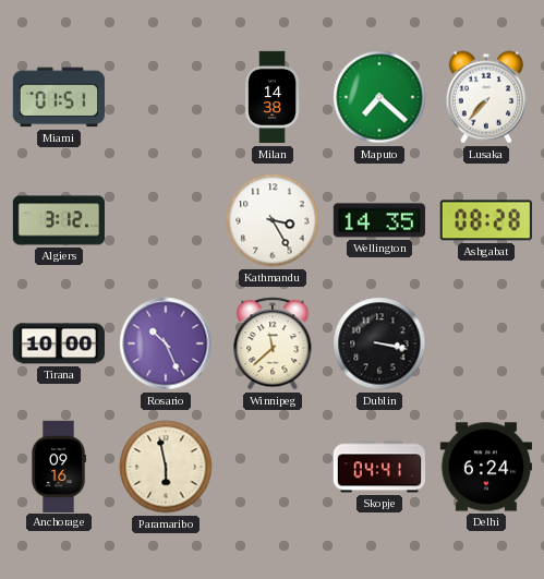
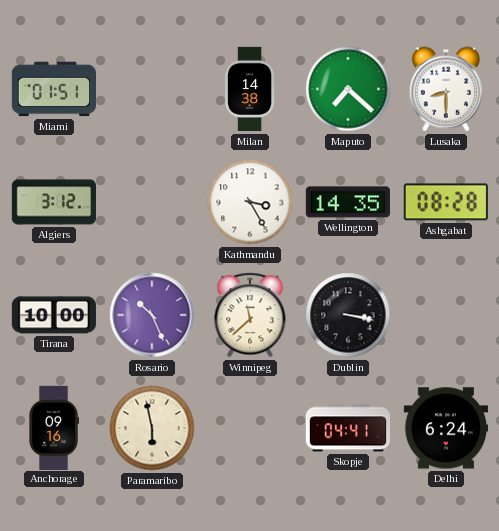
Lusaka: 7:37 -> 8:30
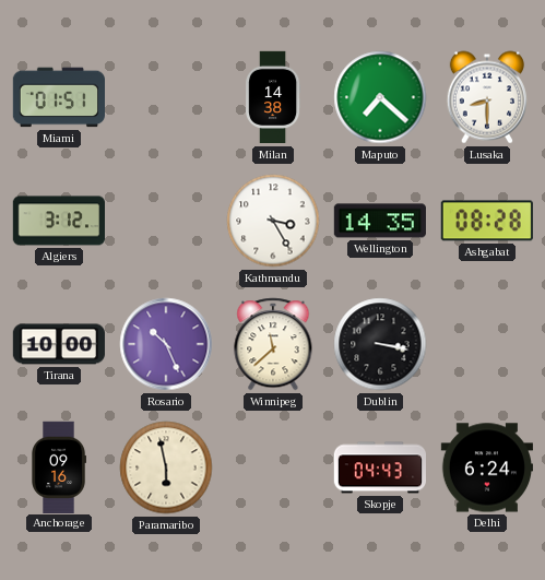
Skopje: 04:41 -> 04:43
